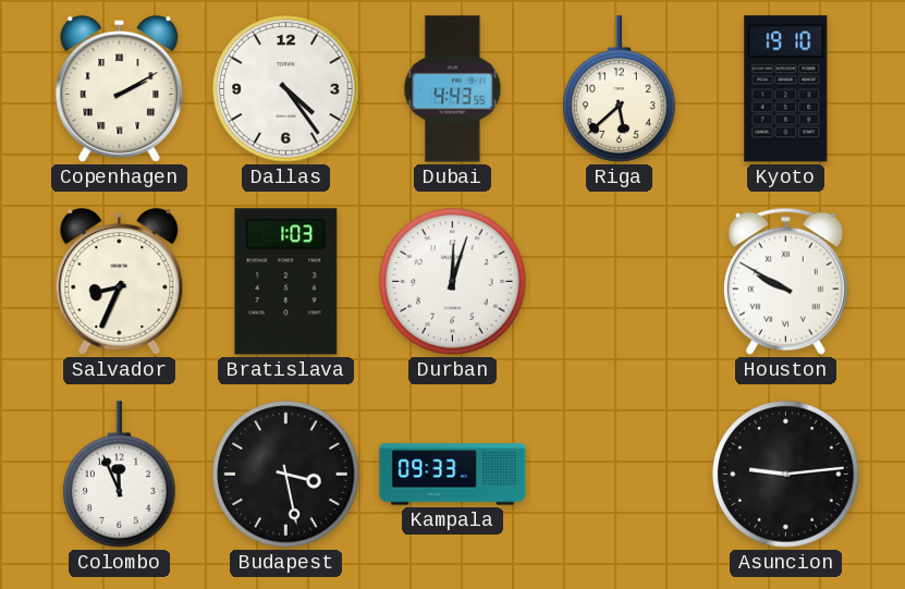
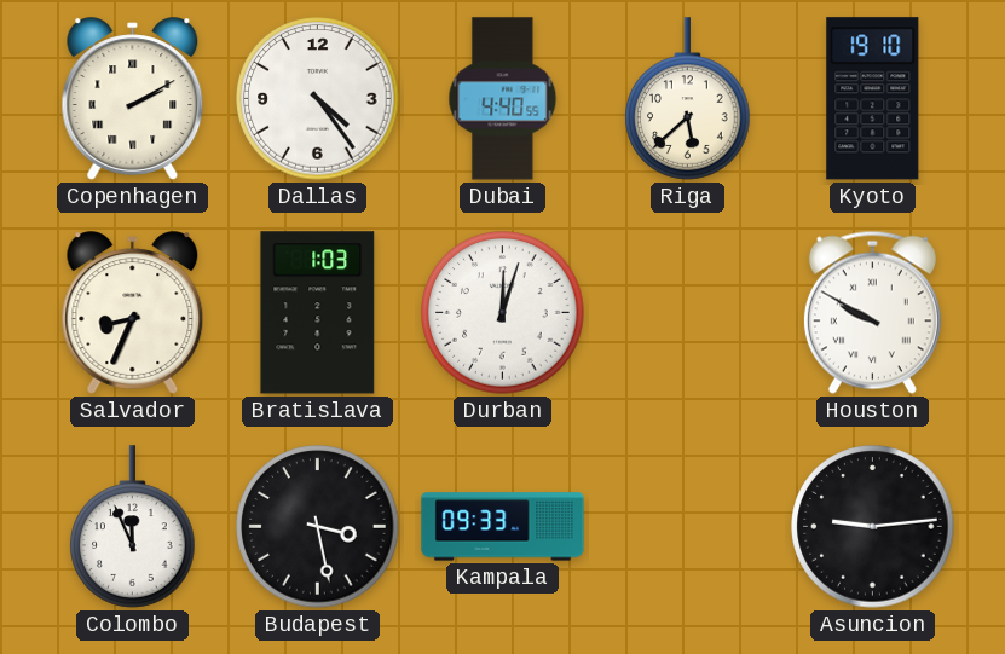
Dubai: 4:43 -> 4:40
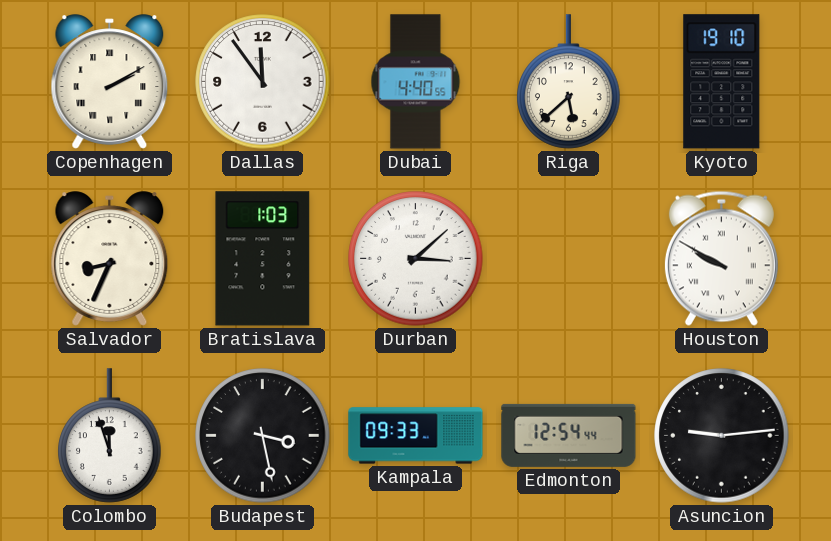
Dallas: 4:24 -> 11:54
Durban: 12:03 -> 3:08
Colombo: 11:56 -> 11:57
Edmonton: none -> 12:54
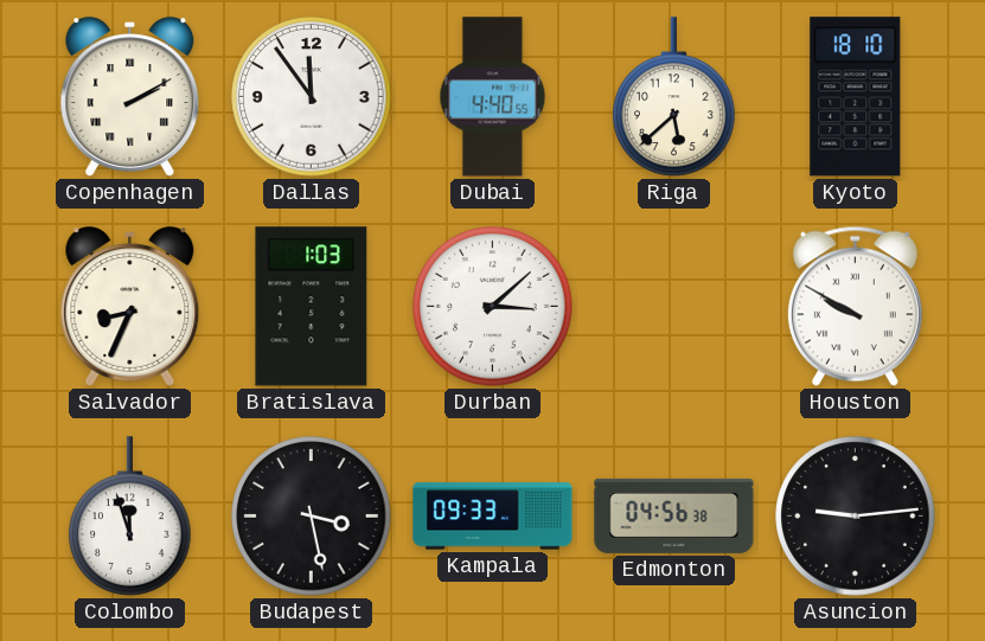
Kyoto: 19:10 -> 18:10
Edmonton: 12:54 -> 04:56
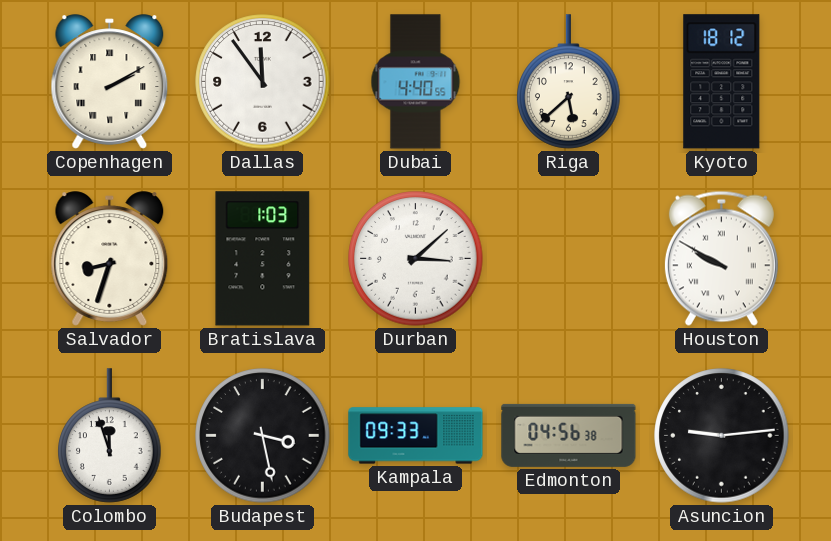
Kyoto: 18:10 -> 18:12
Salvador: 8:34 -> 8:33
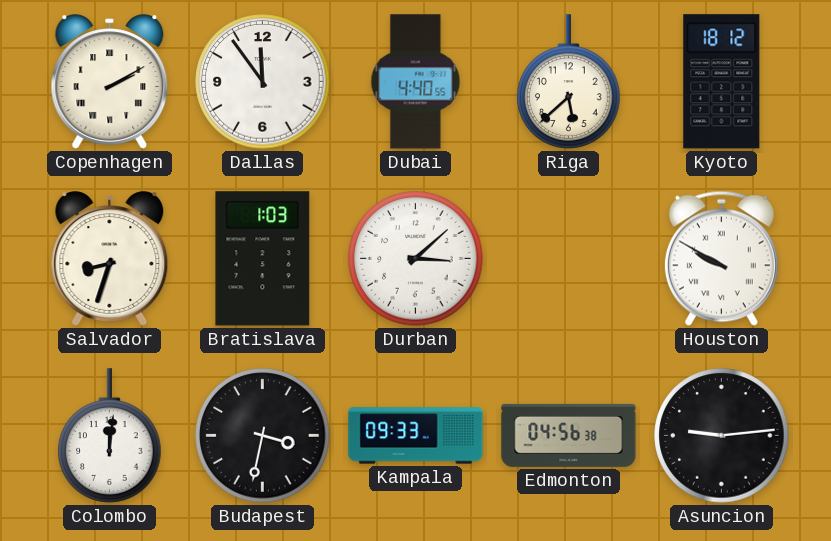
Colombo: 11:57 -> 12:01
Budapest: 3:28 -> 3:32
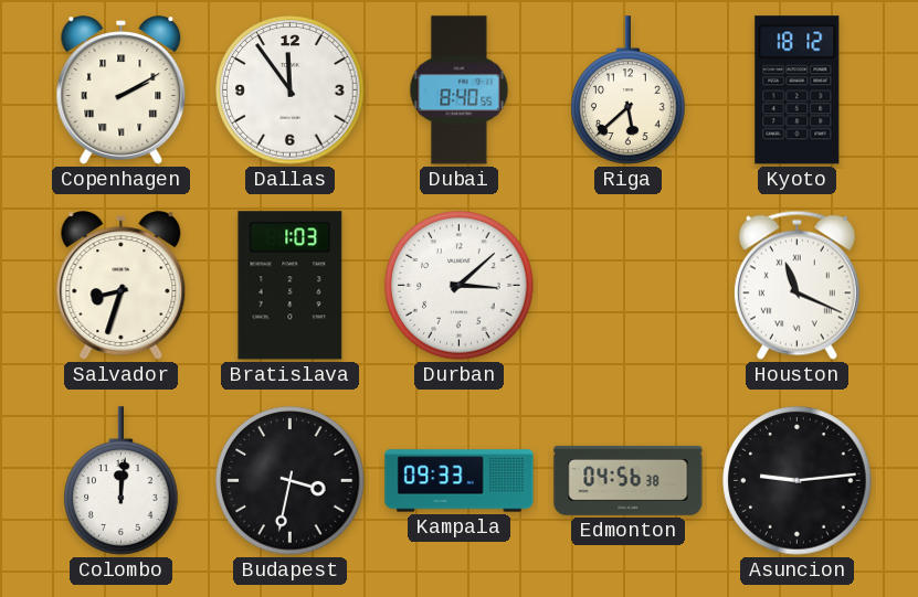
Dubai: 4:40 -> 8:40
Houston: 9:50 -> 11:19
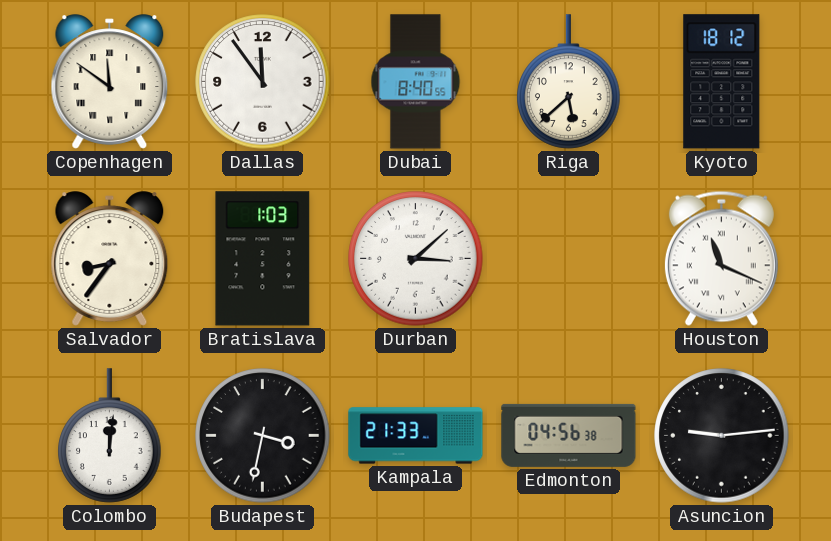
Copenhagen: 2:10 -> 11:51
Salvador: 8:33 -> 8:36
Kampala: 09:33 -> 21:33
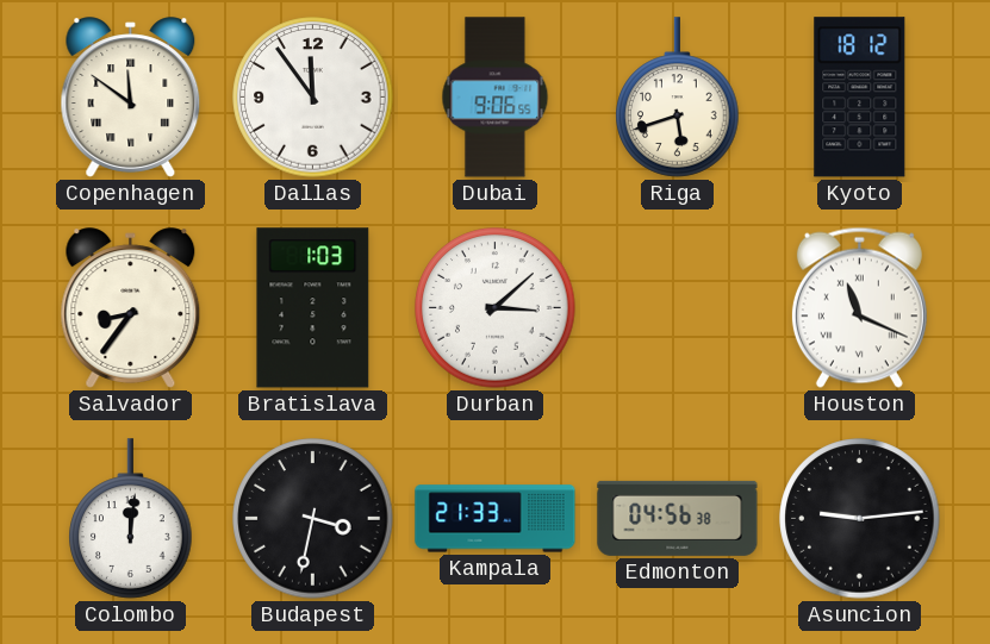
Dubai: 8:40 -> 9:06
Riga: 5:38 -> 5:42
